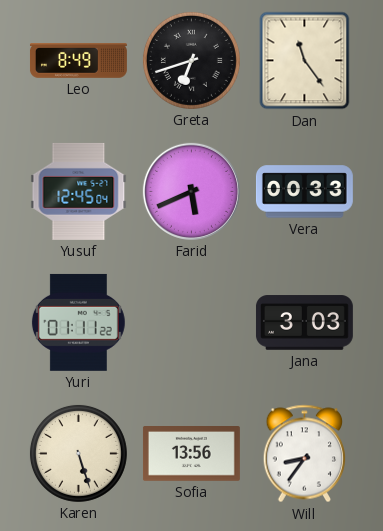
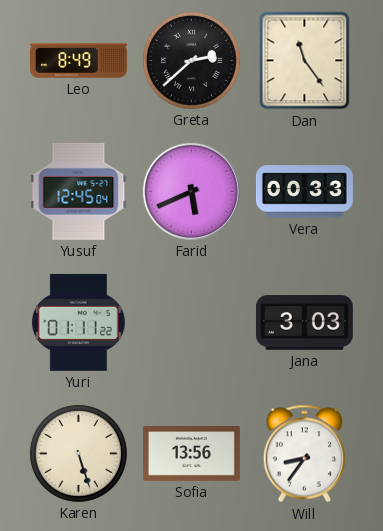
Greta: 6:42 -> 2:38
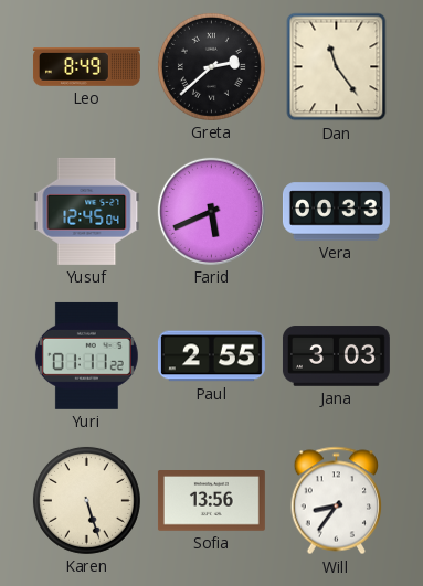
Paul: none -> 2:55
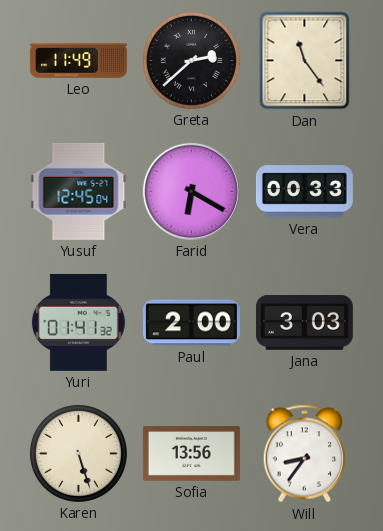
Leo: 8:49 -> 11:49
Farid: 5:41 -> 6:20
Yuri: 01:11 -> 01:41
Paul: 2:55 -> 2:00
